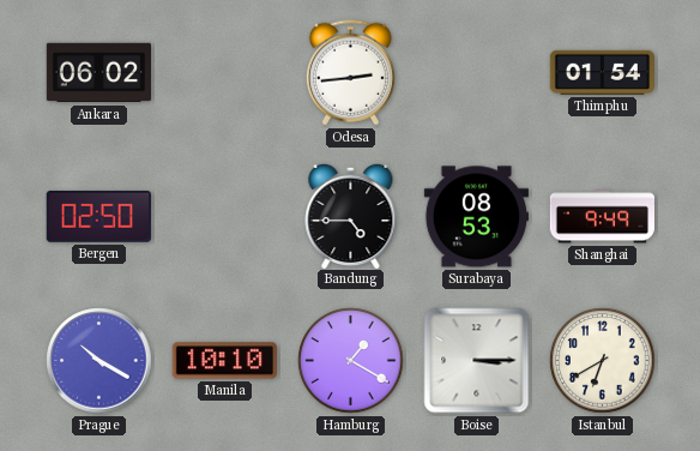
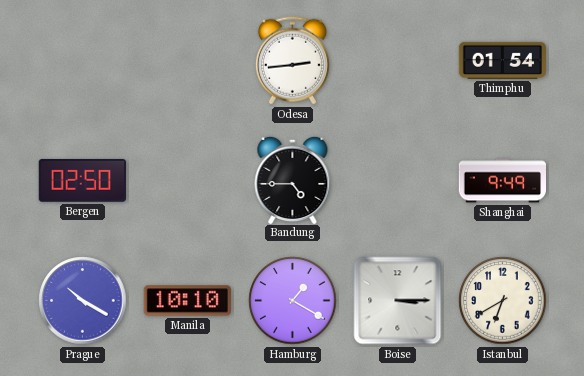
Ankara: 06:02 -> none
Surabaya: 08:53 -> none
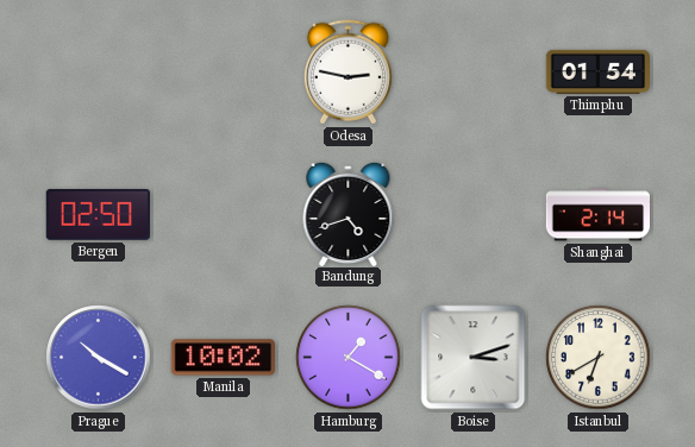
Odesa: 2:44 -> 2:47
Bandung: 4:45 -> 4:42
Shanghai: 9:49 -> 2:14
Manila: 10:10 -> 10:02
Boise: 3:15 -> 3:12
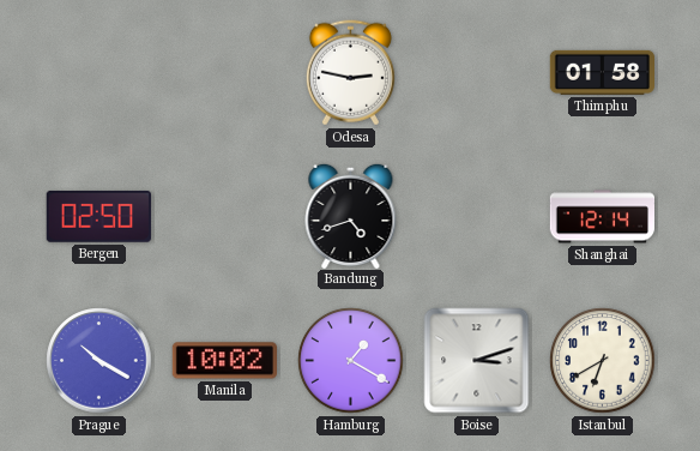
Thimphu: 01:54 -> 01:58
Shanghai: 2:14 -> 12:14
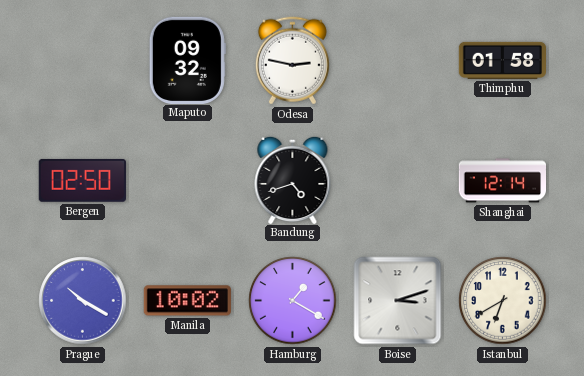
Maputo: none -> 09:32
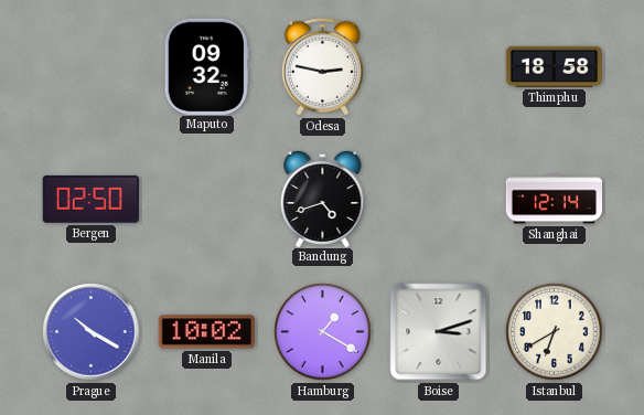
Thimphu: 01:58 -> 18:58
